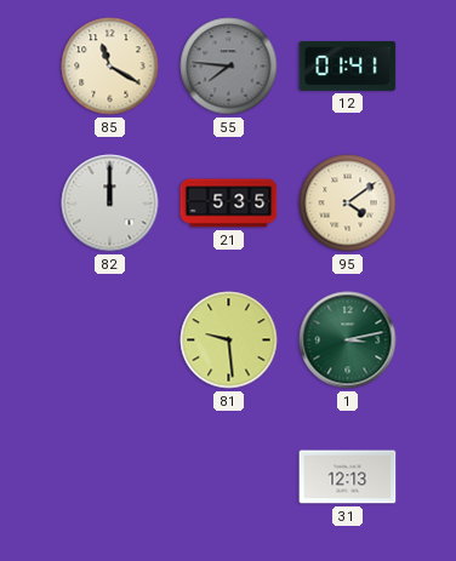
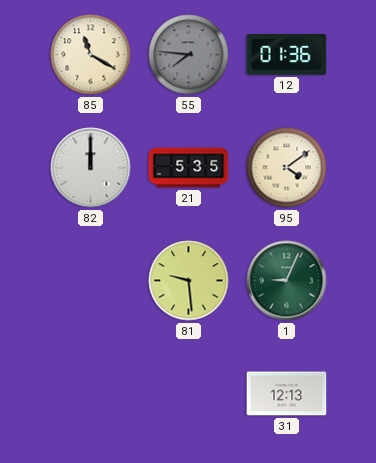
12: 01:41 -> 01:36
1: 3:13 -> 9:04
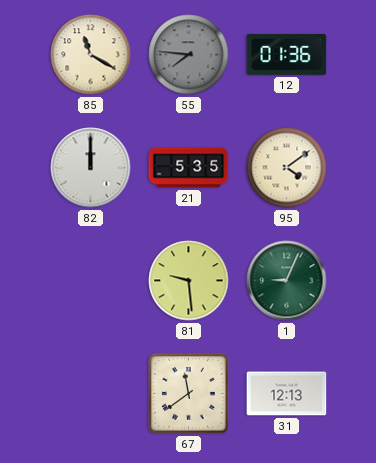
67: none -> 11:39
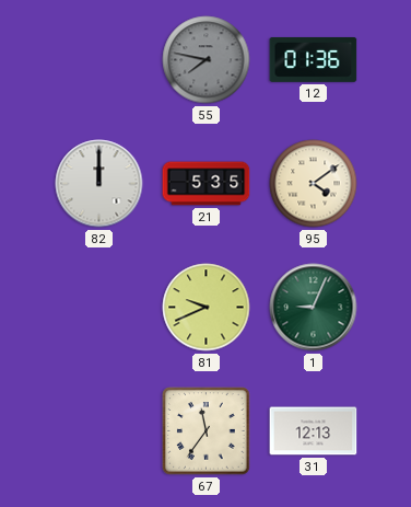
85: 11:20 -> none
55: 7:46 -> 7:47
81: 9:29 -> 9:41
67: 11:39 -> 11:36
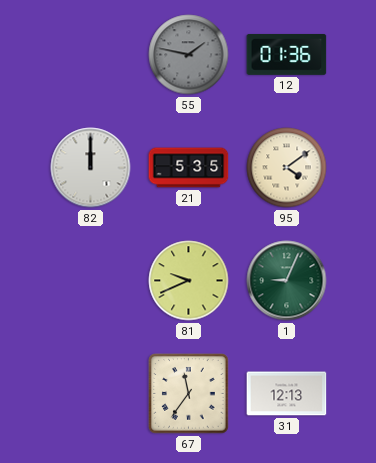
55: 7:47 -> 1:47
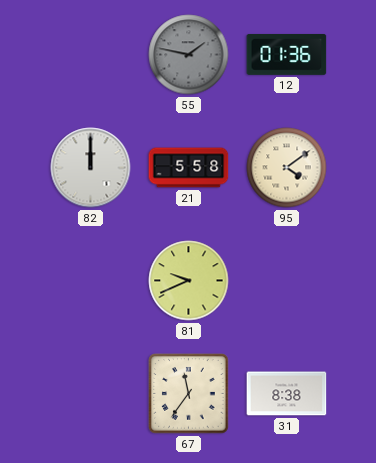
21: 5:35 -> 5:58
1: 9:04 -> none
31: 12:13 -> 8:38
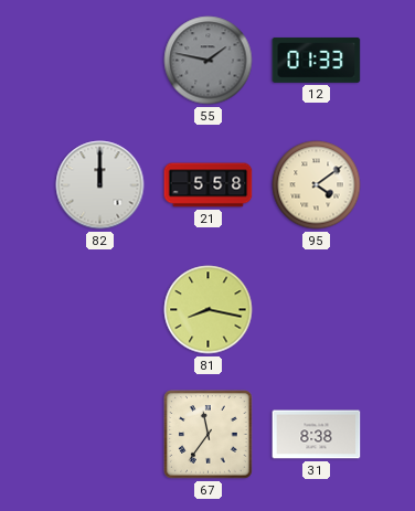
12: 01:36 -> 01:33
81: 9:41 -> 8:17
